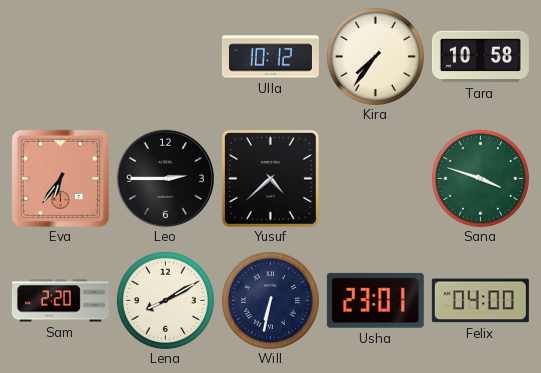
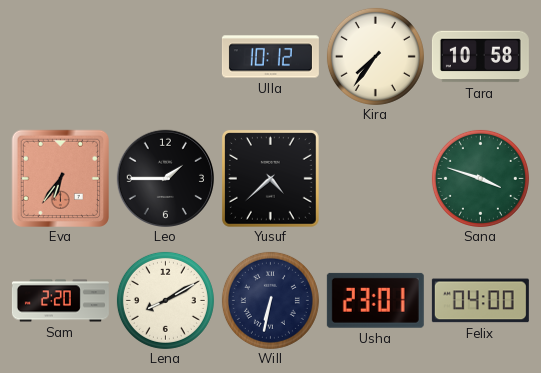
Leo: 2:45 -> 1:45
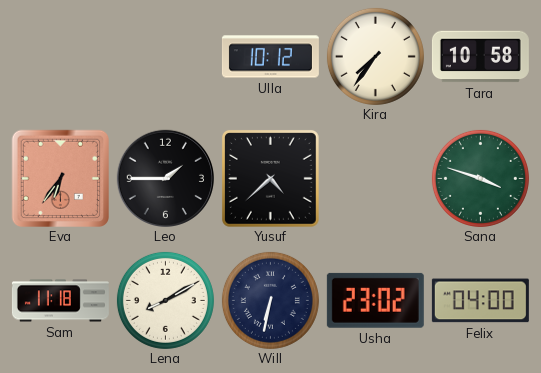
Sam: 2:20 -> 11:18
Usha: 23:01 -> 23:02
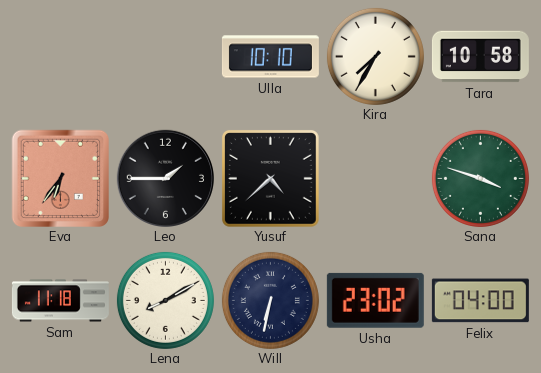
Ulla: 10:12 -> 10:10
Kira: 7:36 -> 7:35
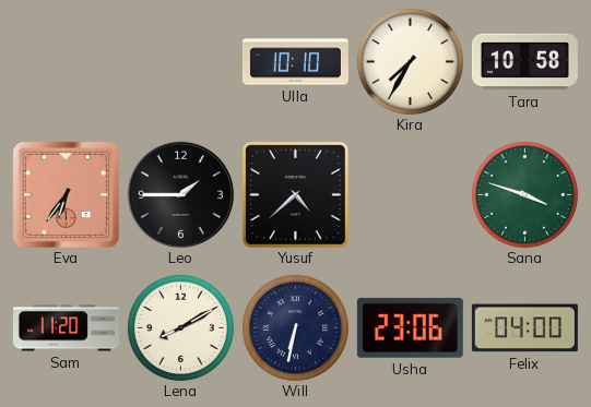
Sam: 11:18 -> 11:20
Usha: 23:02 -> 23:06
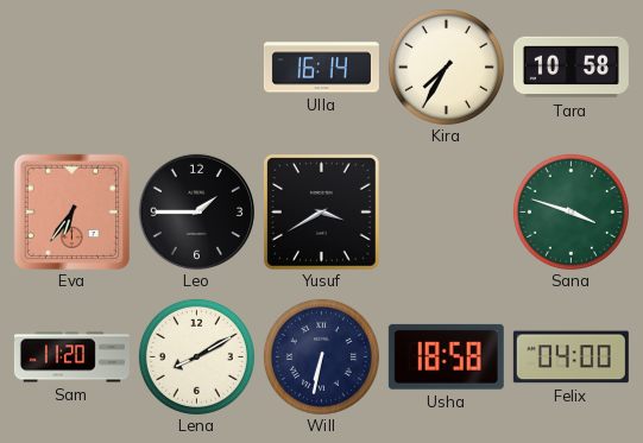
Ulla: 10:10 -> 16:14
Yusuf: 4:38 -> 3:40
Usha: 23:06 -> 18:58
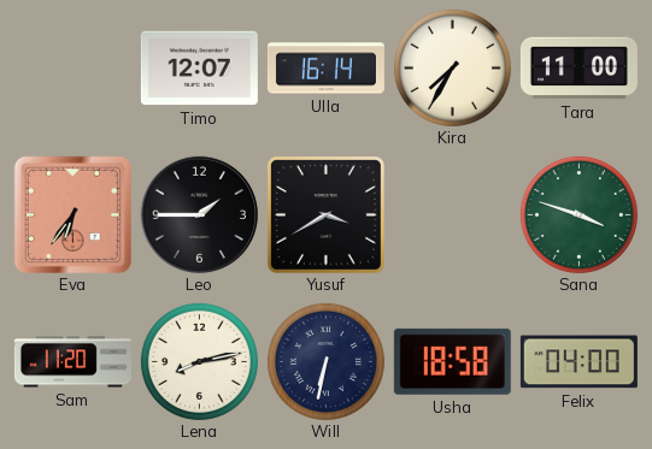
Timo: none -> 12:07
Tara: 10:58 -> 11:00
Lena: 8:10 -> 8:13
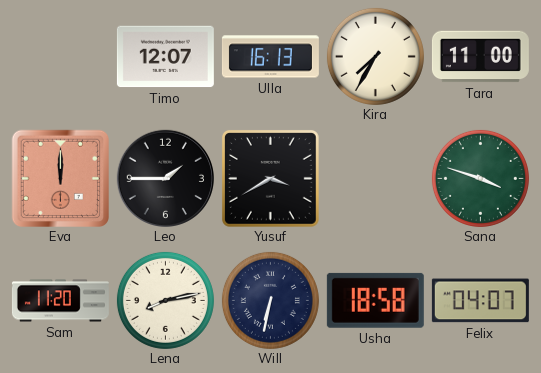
Ulla: 16:14 -> 16:13
Eva: 6:36 -> 12:00
Felix: 04:00 -> 04:07
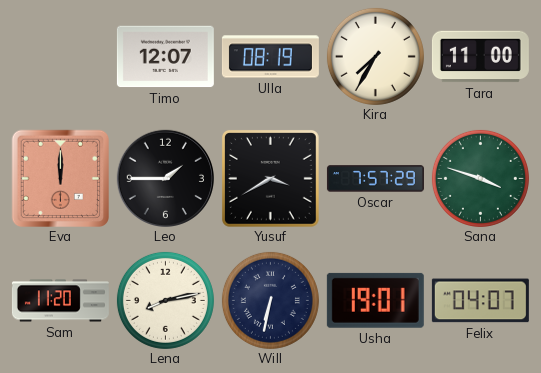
Ulla: 16:13 -> 08:19
Oscar: none -> 7:57
Usha: 18:58 -> 19:01
